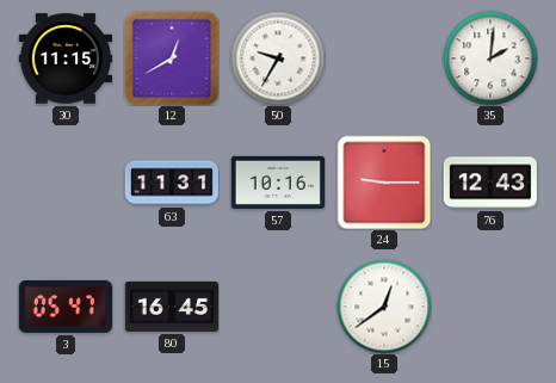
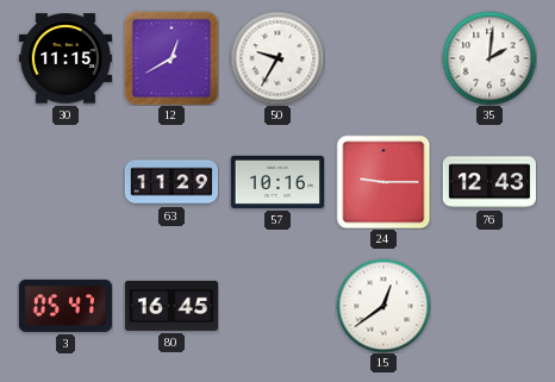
63: 11:31 -> 11:29
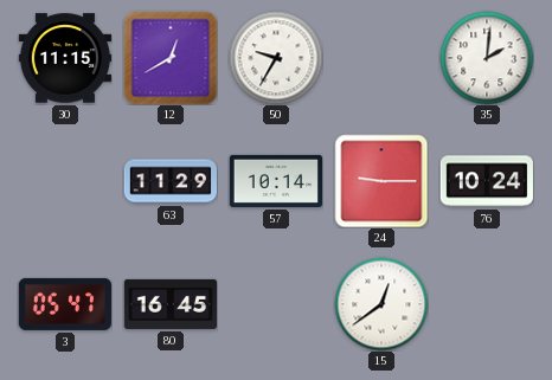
57: 10:16 -> 10:14
76: 12:43 -> 10:24
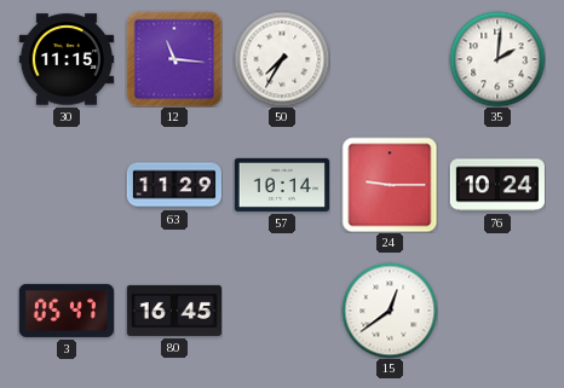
12: 12:40 -> 11:16
50: 9:35 -> 7:35
